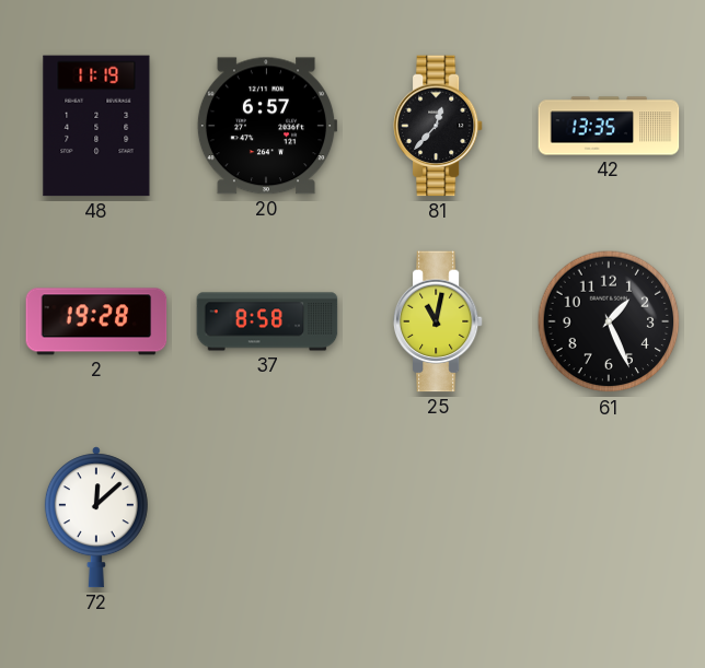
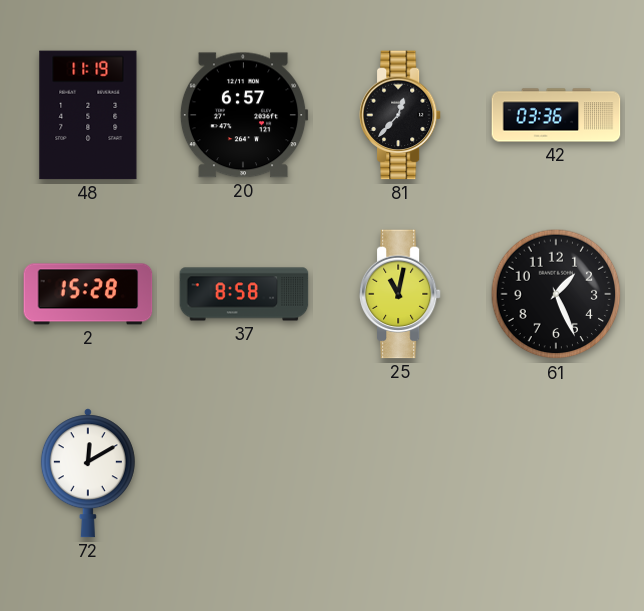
42: 13:35 -> 03:36
2: 19:28 -> 15:28
72: 12:08 -> 12:10
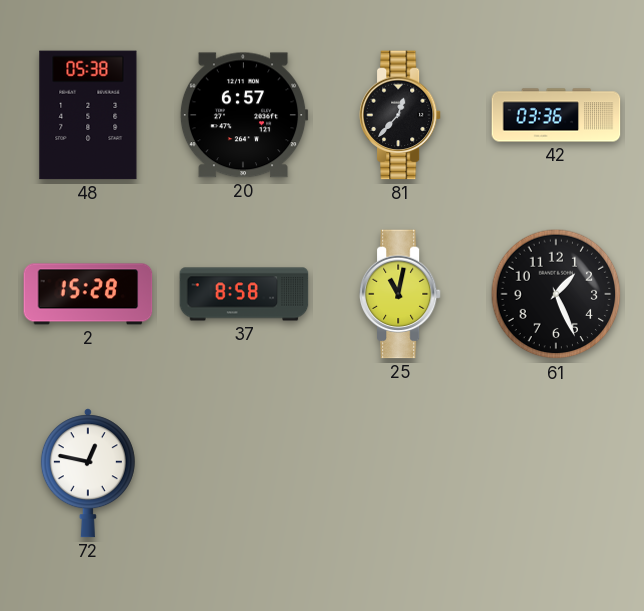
48: 11:19 -> 05:38
72: 12:10 -> 12:47
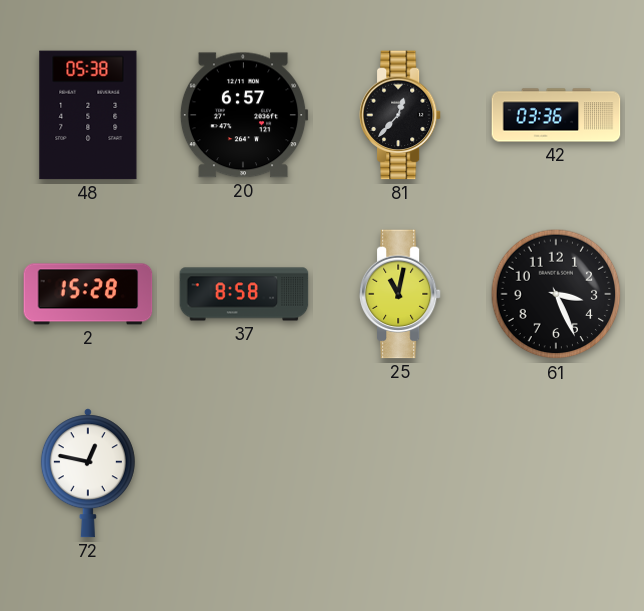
61: 1:26 -> 3:26
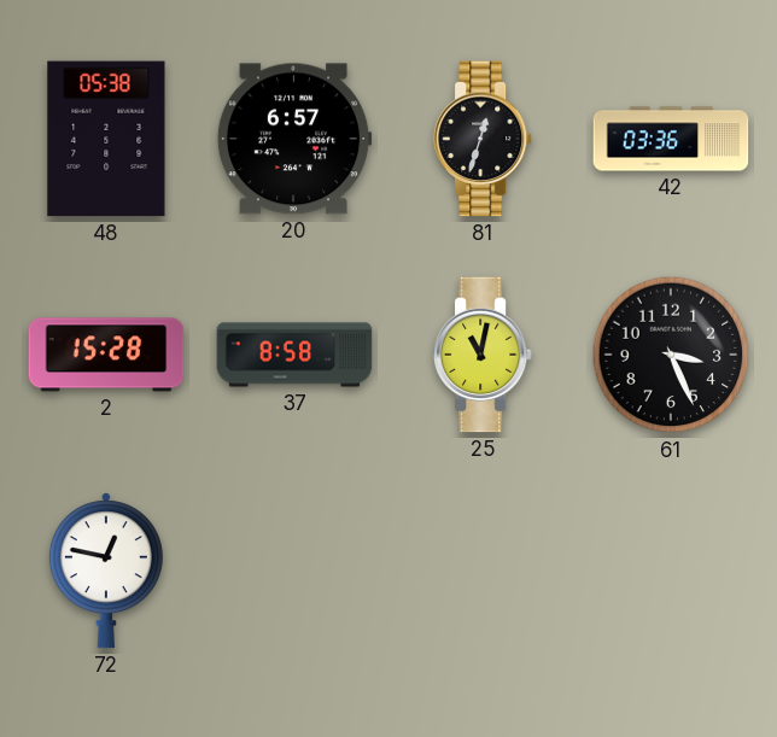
81: 12:37 -> 12:33
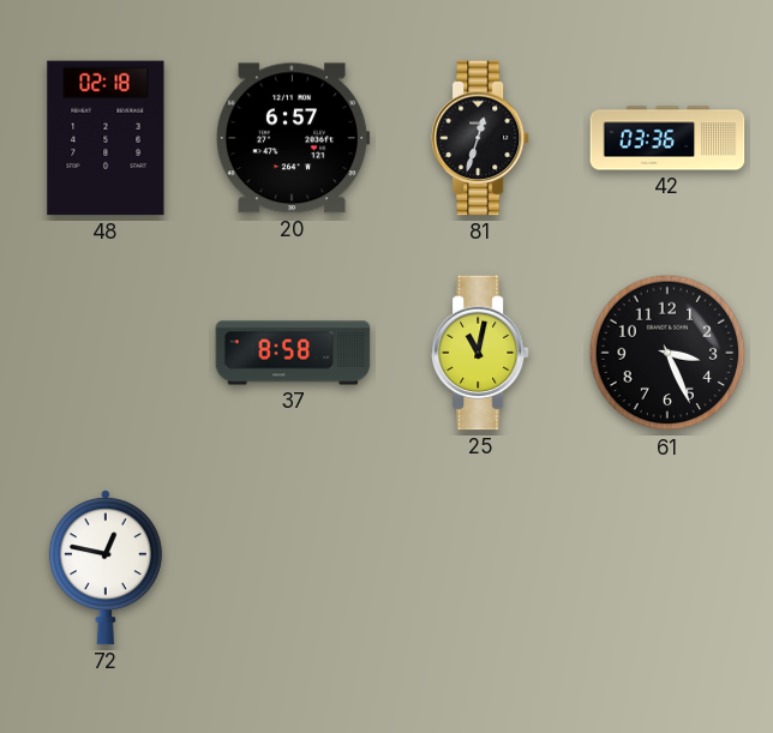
48: 05:38 -> 02:18
2: 15:28 -> none
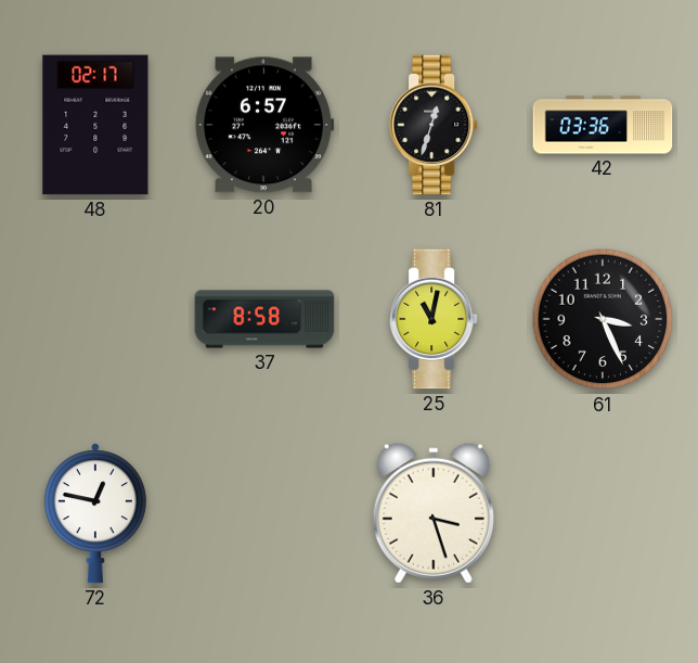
48: 02:18 -> 02:17
36: none -> 3:27
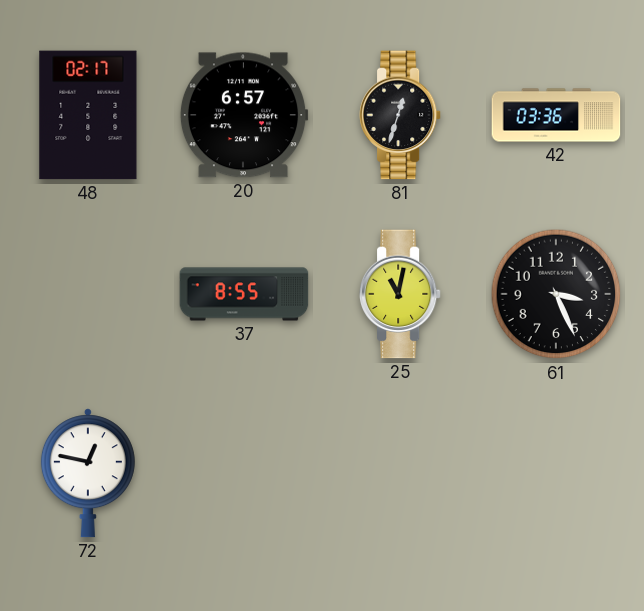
37: 8:58 -> 8:55
36: 3:27 -> none
